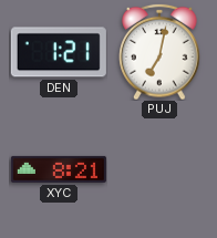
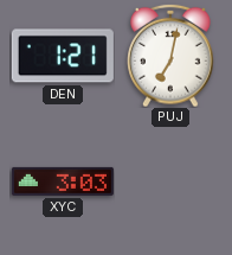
XYC: 8:21 -> 3:03
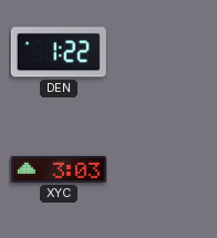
DEN: 1:21 -> 1:22
PUJ: 7:02 -> none
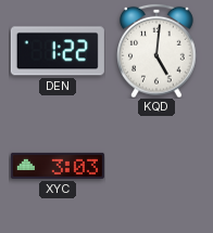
KQD: none -> 5:01
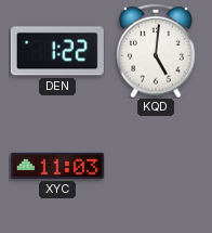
XYC: 3:03 -> 11:03
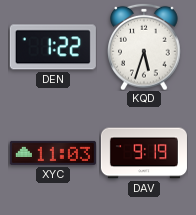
KQD: 5:01 -> 5:33
DAV: none -> 9:19
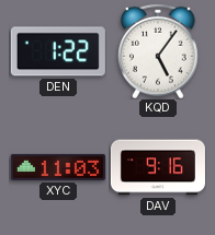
KQD: 5:33 -> 5:06
DAV: 9:19 -> 9:16
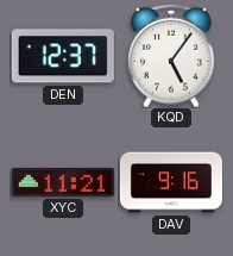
DEN: 1:22 -> 12:37
XYC: 11:03 -> 11:21
